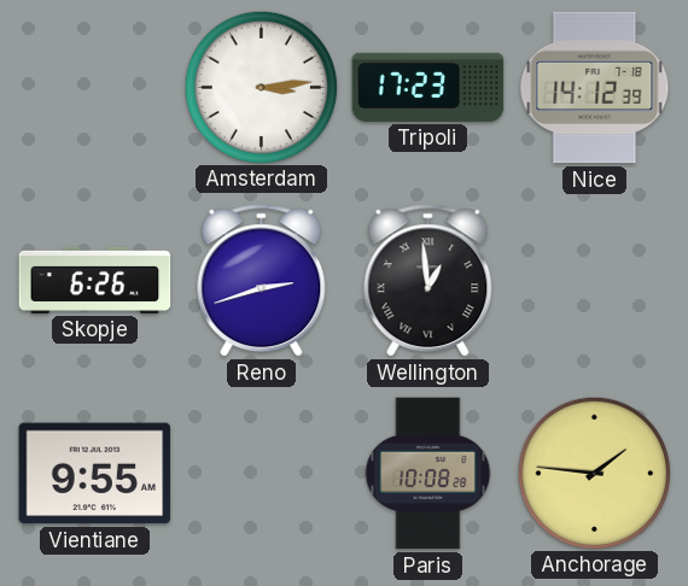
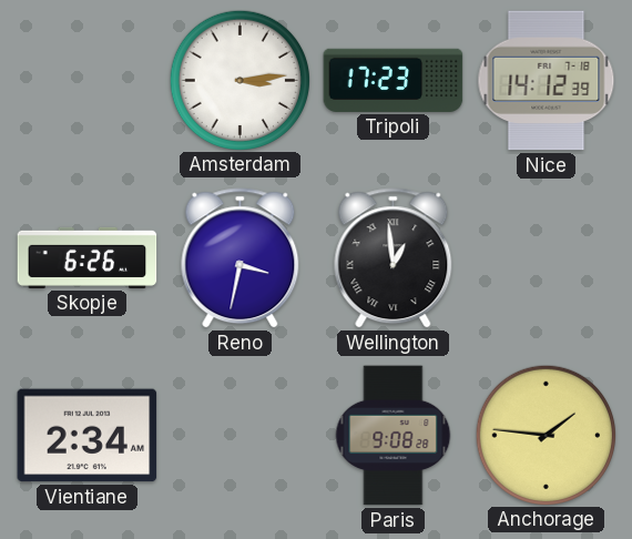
Reno: 2:42 -> 3:32
Vientiane: 9:55 -> 2:34
Paris: 10:08 -> 9:08
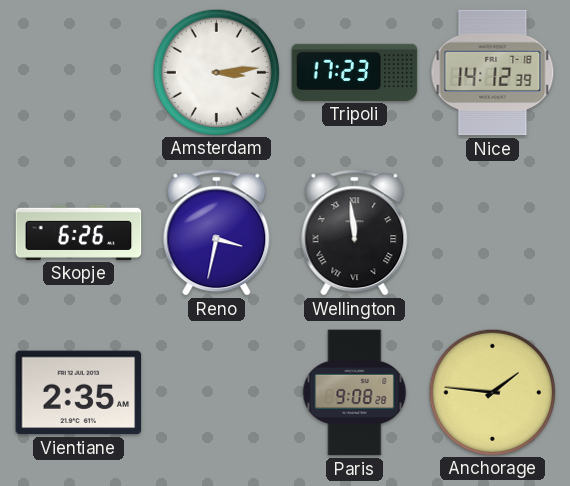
Wellington: 12:59 -> 11:59
Vientiane: 2:34 -> 2:35
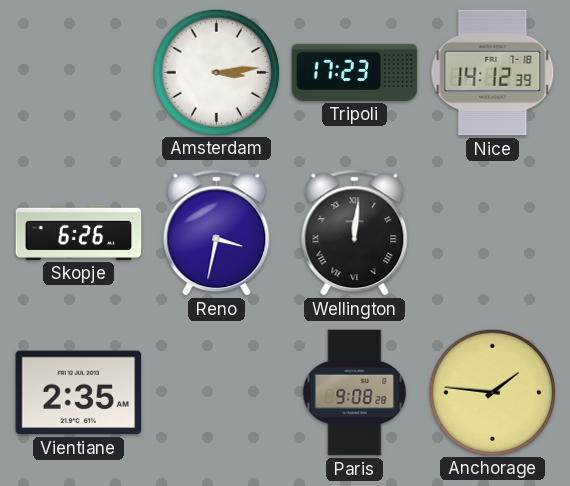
Wellington: 11:59 -> 12:01
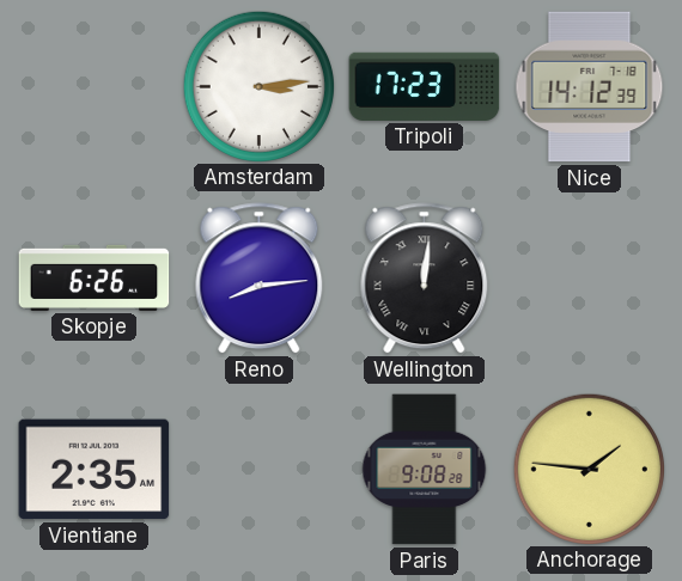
Reno: 3:32 -> 8:14
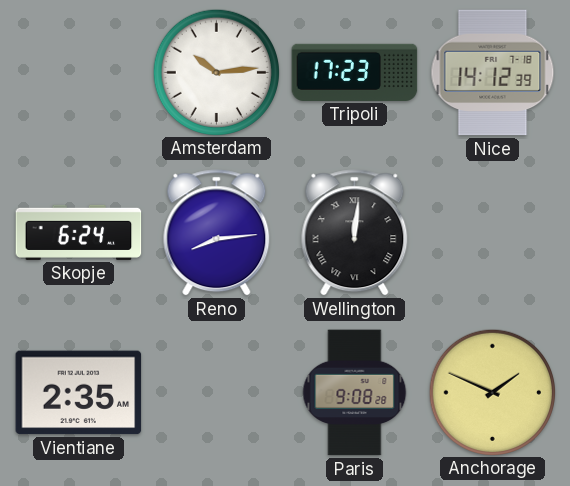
Amsterdam: 3:14 -> 10:14
Skopje: 6:26 -> 6:24
Anchorage: 1:46 -> 1:49
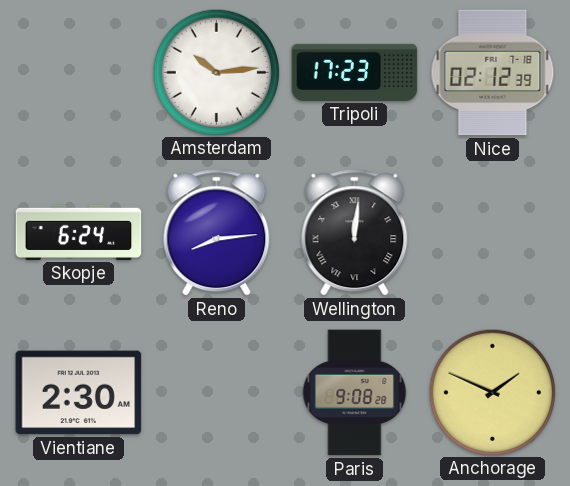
Nice: 14:12 -> 02:12
Vientiane: 2:35 -> 2:30
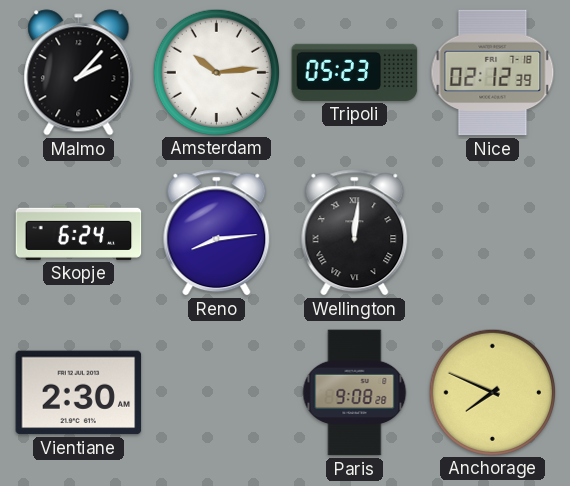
Malmo: none -> 2:07
Tripoli: 17:23 -> 05:23
Anchorage: 1:49 -> 7:49
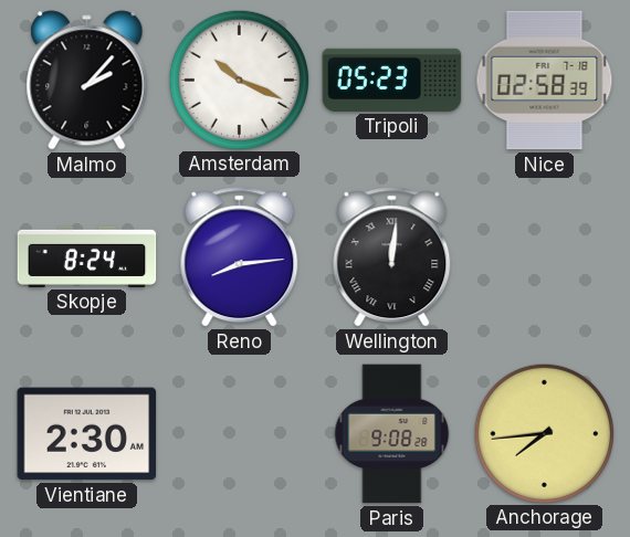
Amsterdam: 10:14 -> 10:19
Nice: 02:12 -> 02:58
Skopje: 6:24 -> 8:24
Anchorage: 7:49 -> 7:44
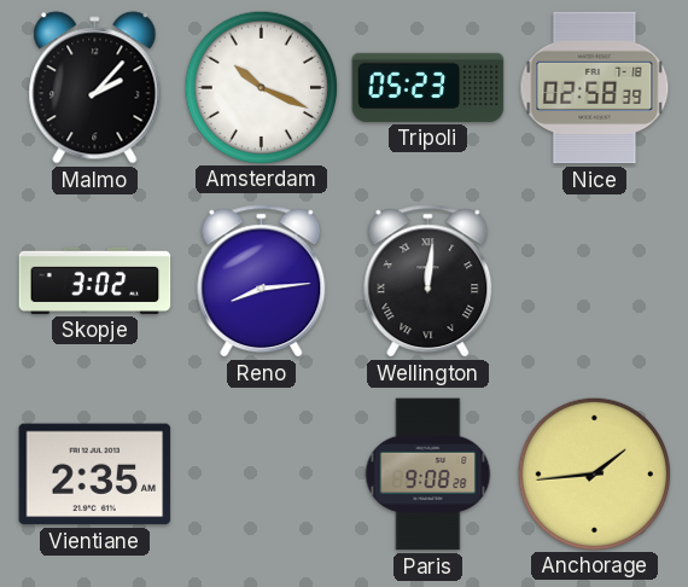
Skopje: 8:24 -> 3:02
Vientiane: 2:30 -> 2:35
Anchorage: 7:44 -> 1:44
